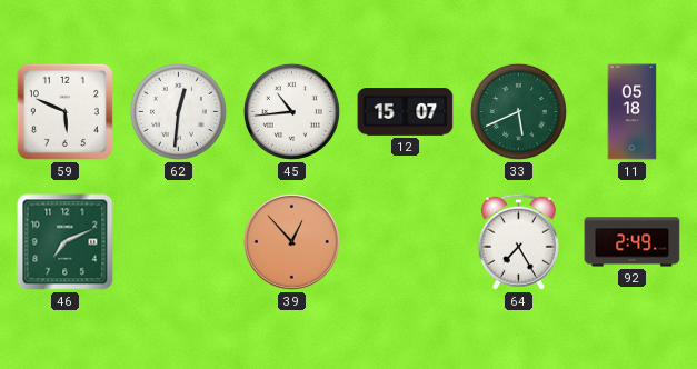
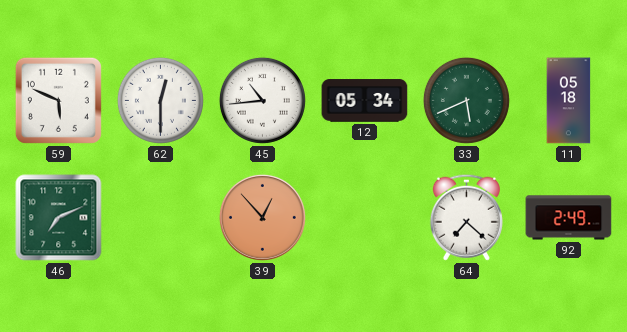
62: 12:31 -> 12:30
12: 15:07 -> 05:34
64: 7:25 -> 7:22
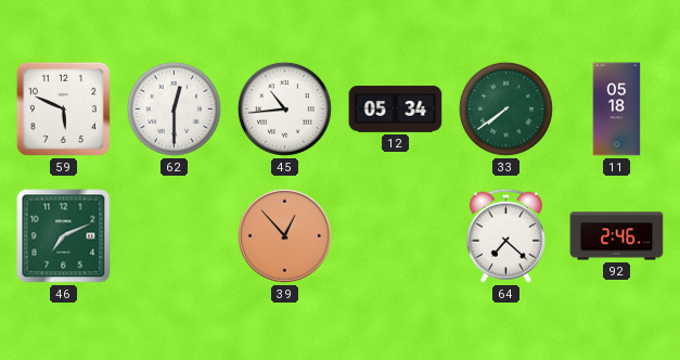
33: 5:41 -> 7:39
92: 2:49 -> 2:46
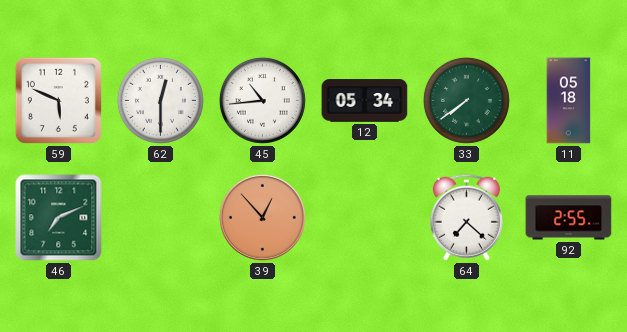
92: 2:46 -> 2:55
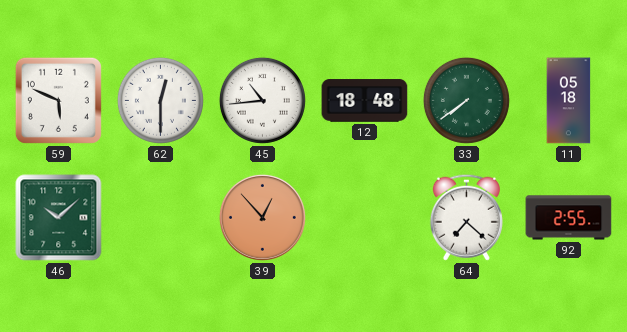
12: 05:34 -> 18:48
46: 7:11 -> 10:08
